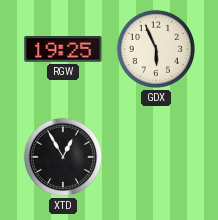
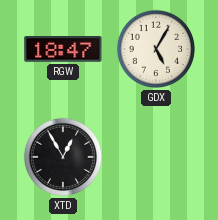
RGW: 19:25 -> 18:47
GDX: 5:56 -> 5:05
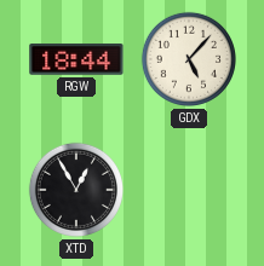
RGW: 18:47 -> 18:44
GDX: 5:05 -> 5:07
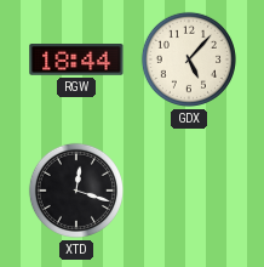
XTD: 12:55 -> 12:18
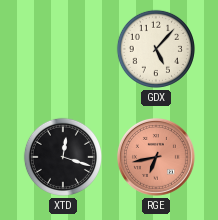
RGW: 18:44 -> none
RGE: none -> 6:43
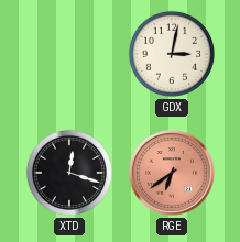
GDX: 5:07 -> 3:02
RGE: 6:43 -> 6:39
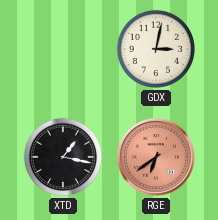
XTD: 12:18 -> 1:17
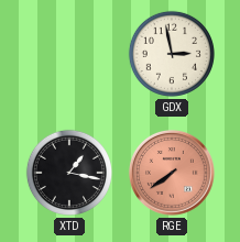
GDX: 3:02 -> 2:58
RGE: 6:39 -> 7:39
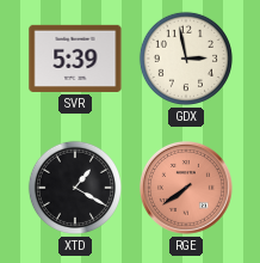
SVR: none -> 5:39
XTD: 1:17 -> 1:20
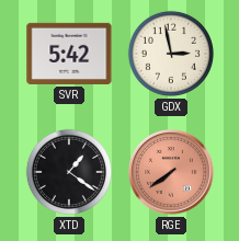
SVR: 5:39 -> 5:42
XTD: 1:20 -> 1:21
